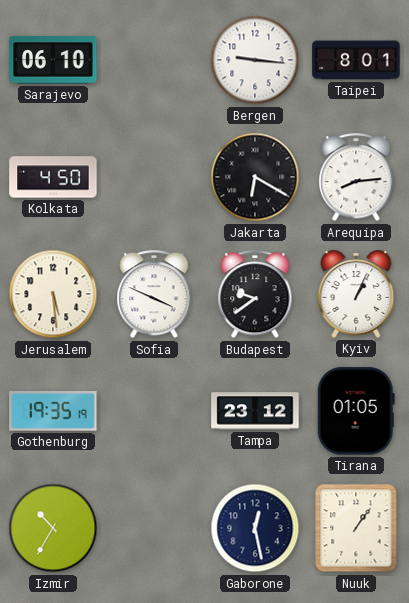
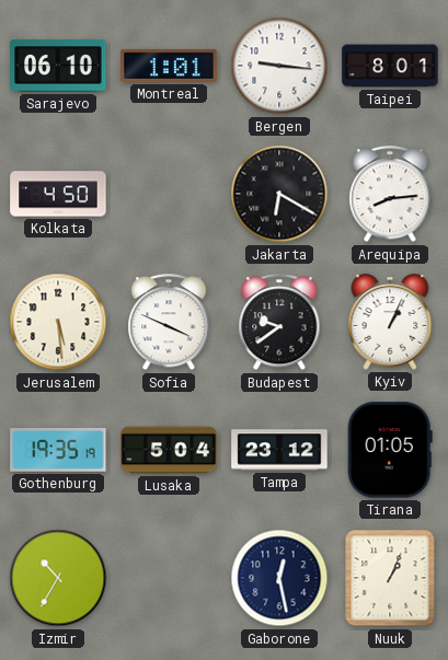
Montreal: none -> 1:01
Lusaka: none -> 5:04
Nuuk: 1:06 -> 1:04
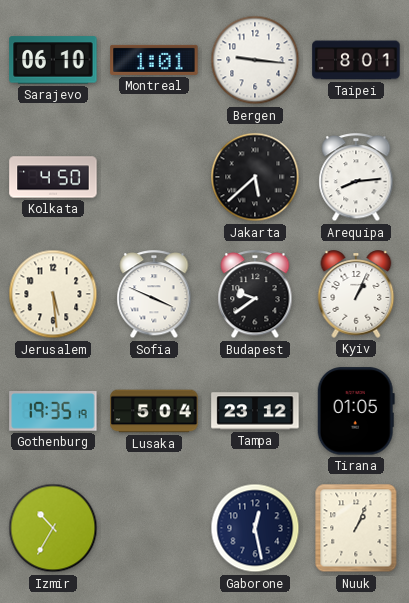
Jakarta: 6:20 -> 5:38
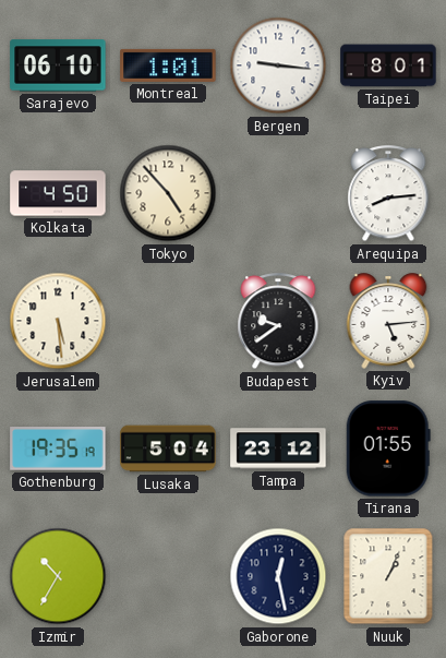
Tokyo: none -> 4:53
Jakarta: 5:38 -> none
Sofia: 3:49 -> none
Kyiv: 1:04 -> 5:14
Tirana: 01:05 -> 01:55
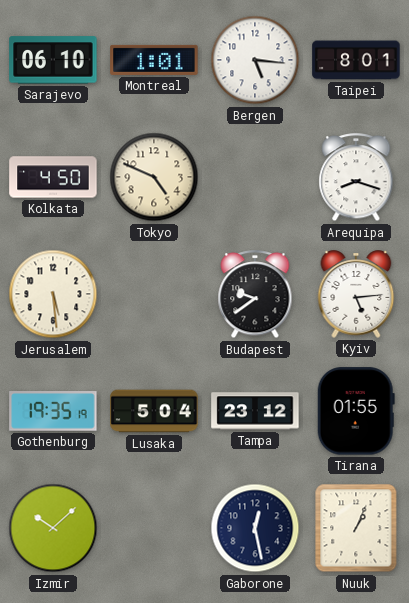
Bergen: 9:16 -> 5:16
Tokyo: 4:53 -> 4:49
Arequipa: 8:14 -> 8:18
Izmir: 10:35 -> 10:08
